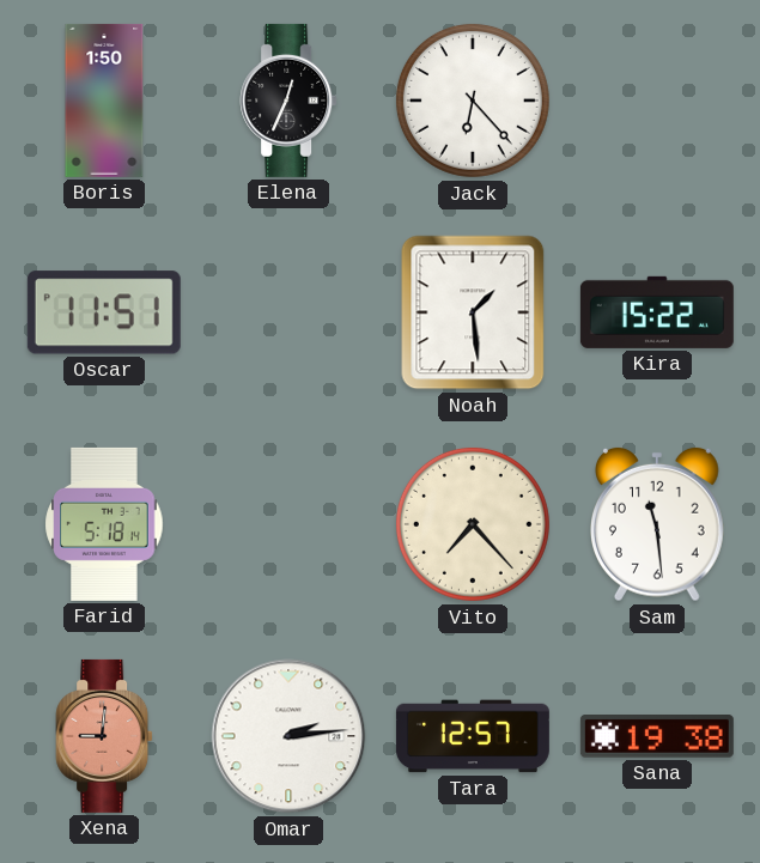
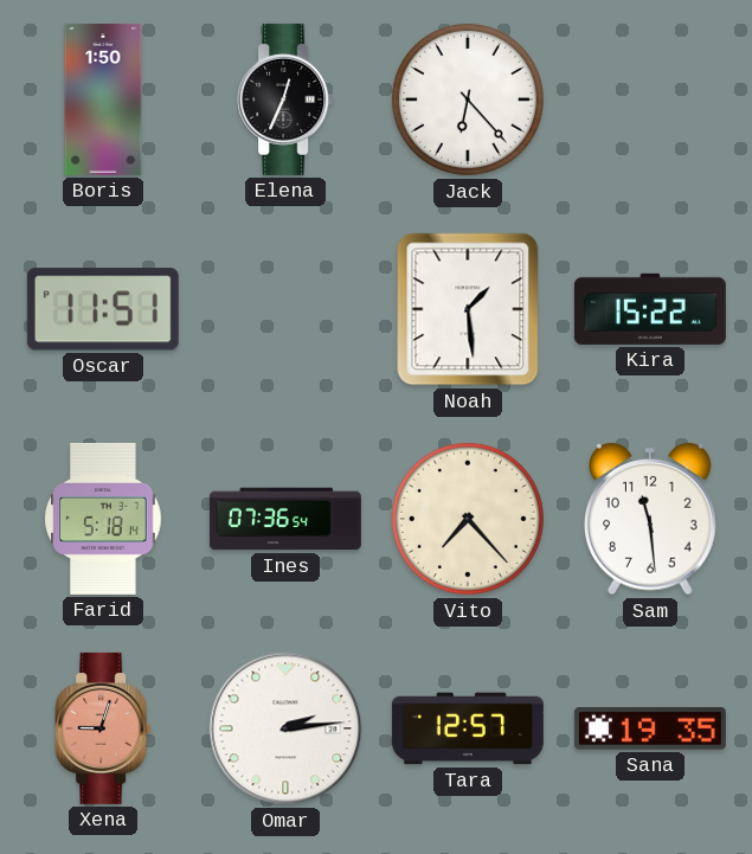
Ines: none -> 07:36
Xena: 9:01 -> 9:03
Sana: 19:38 -> 19:35
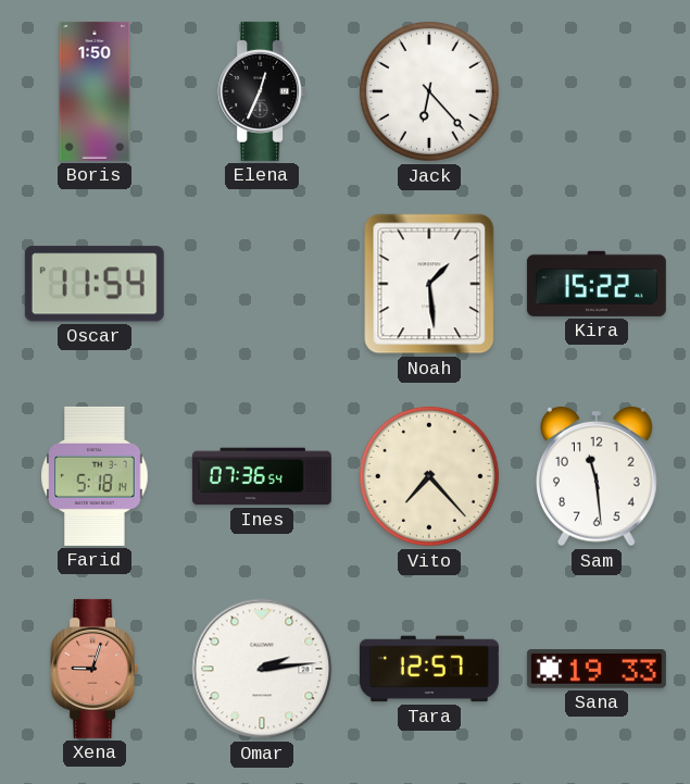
Oscar: 11:51 -> 11:54
Sana: 19:35 -> 19:33
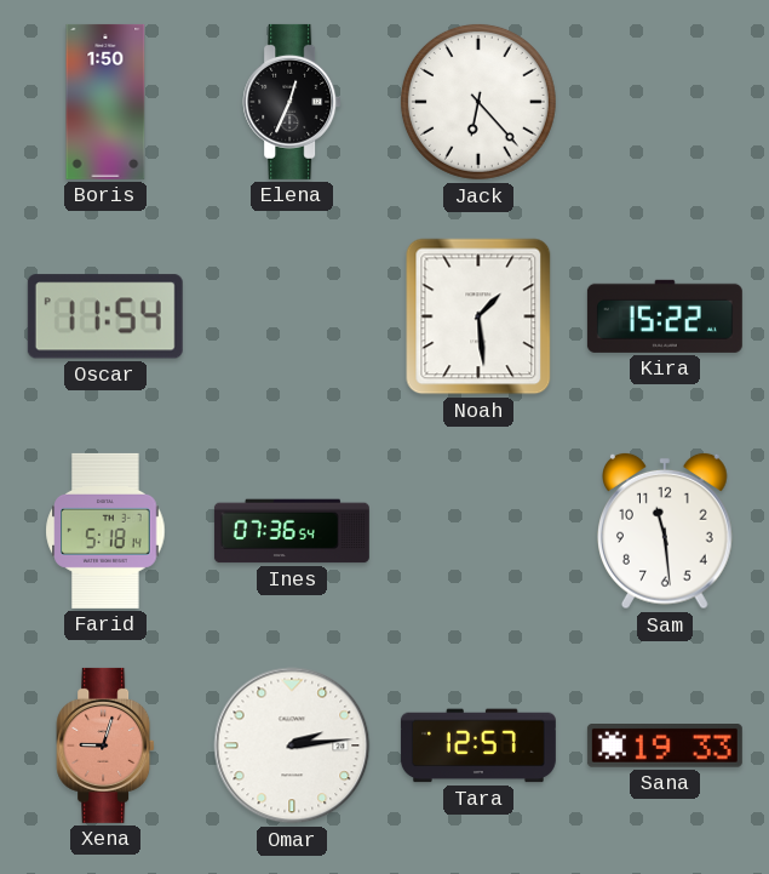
Vito: 7:23 -> none
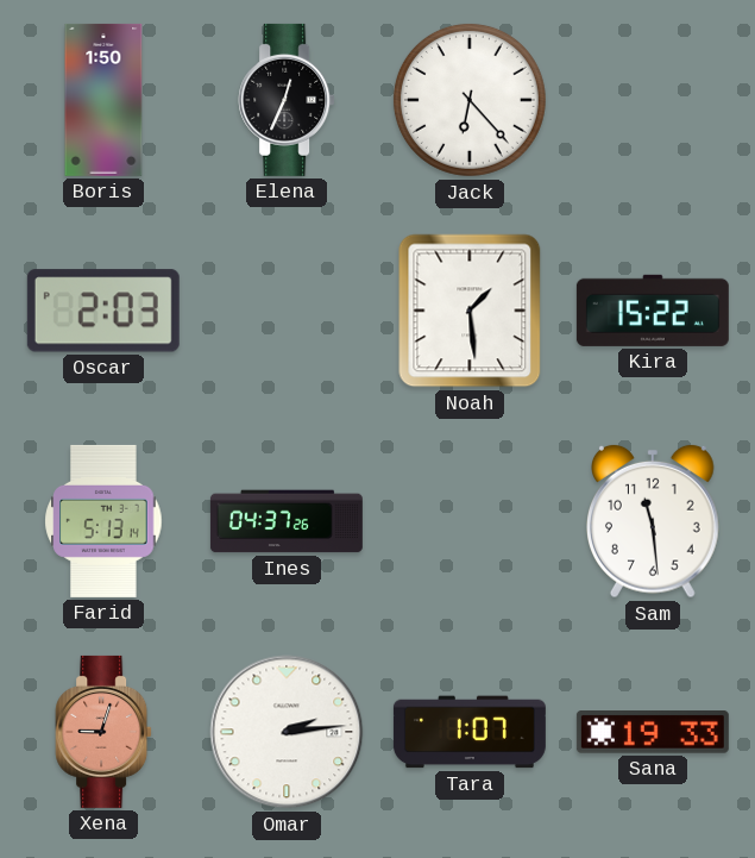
Oscar: 11:54 -> 2:03
Farid: 5:18 -> 5:13
Ines: 07:36 -> 04:37
Tara: 12:57 -> 1:07
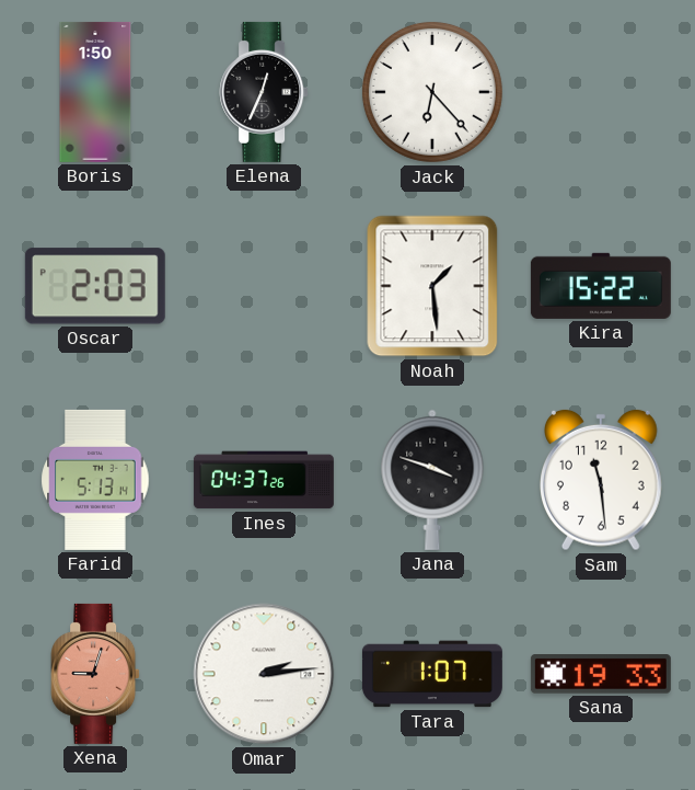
Jana: none -> 3:48
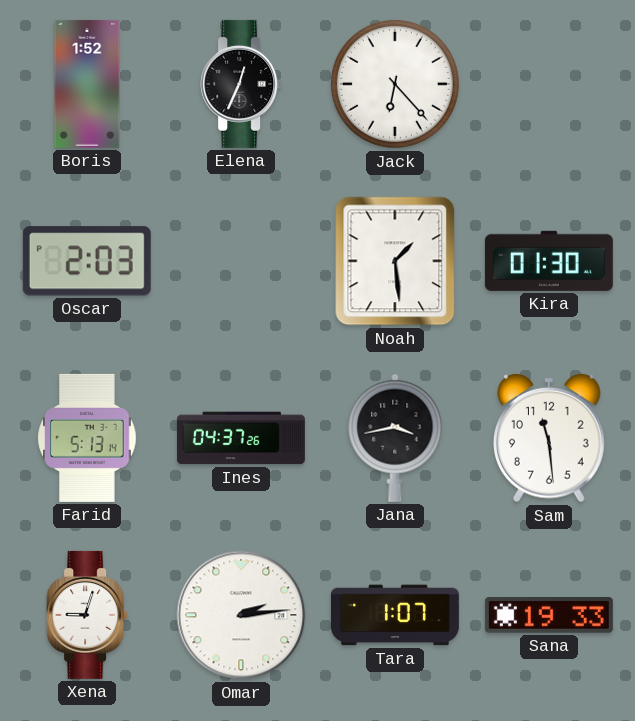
Boris: 1:50 -> 1:52
Kira: 15:22 -> 01:30
Jana: 3:48 -> 3:43
Xena dial: salmon -> white
